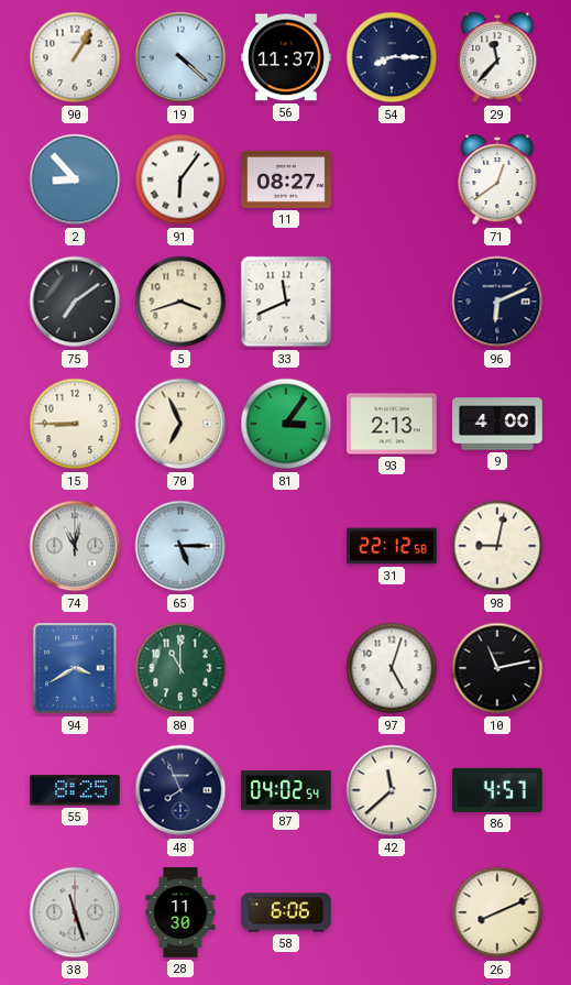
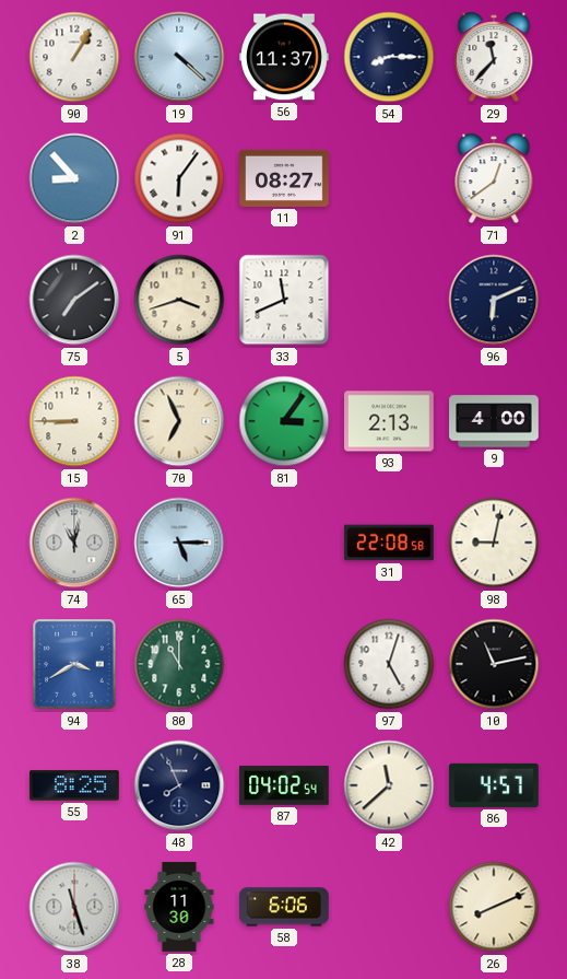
31: 22:12 -> 22:08
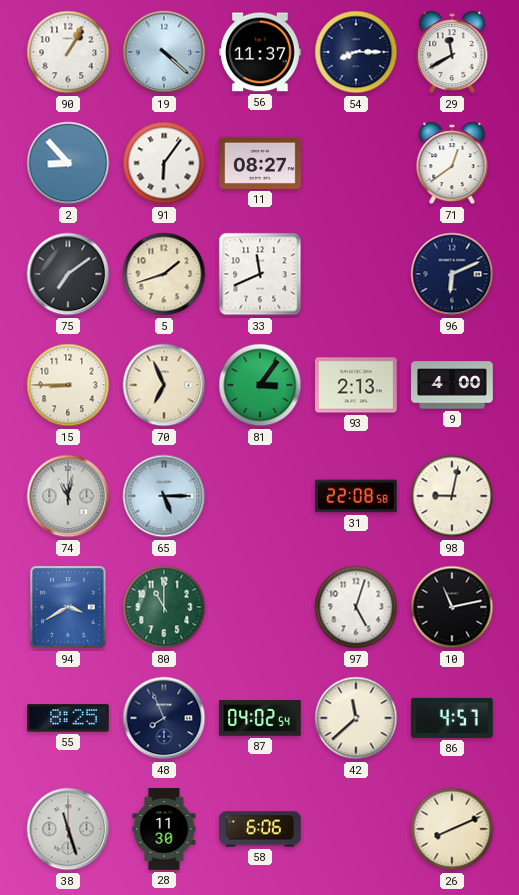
29: 11:37 -> 11:40
5: 3:42 -> 1:42
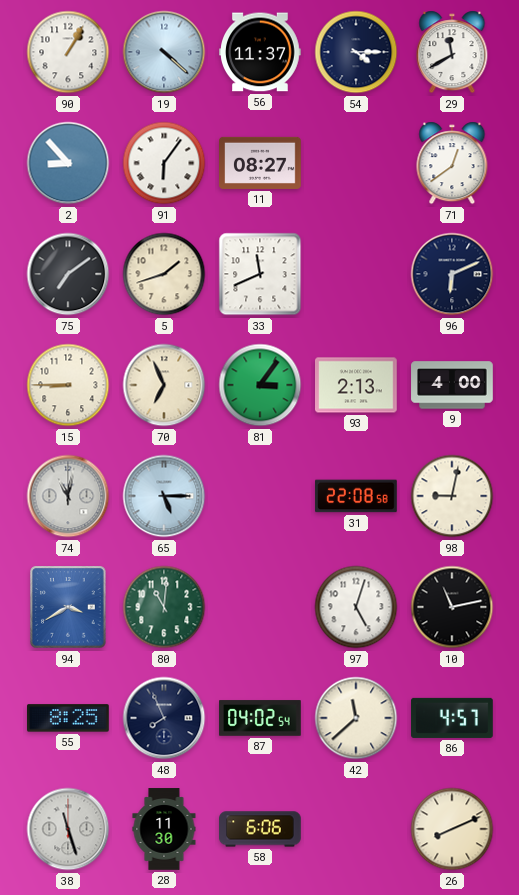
54: 8:15 -> 4:15
80: 11:00 -> 11:01
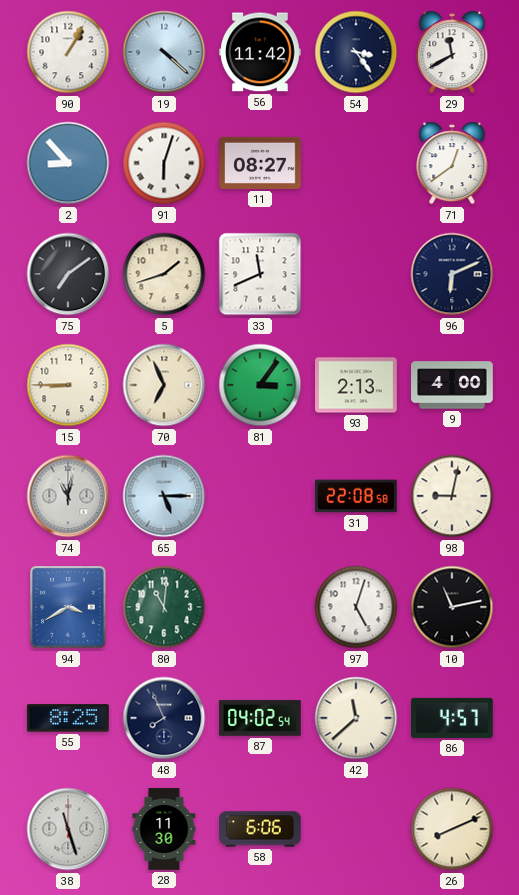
56: 11:37 -> 11:42
54: 4:15 -> 3:24
91: 6:06 -> 6:03
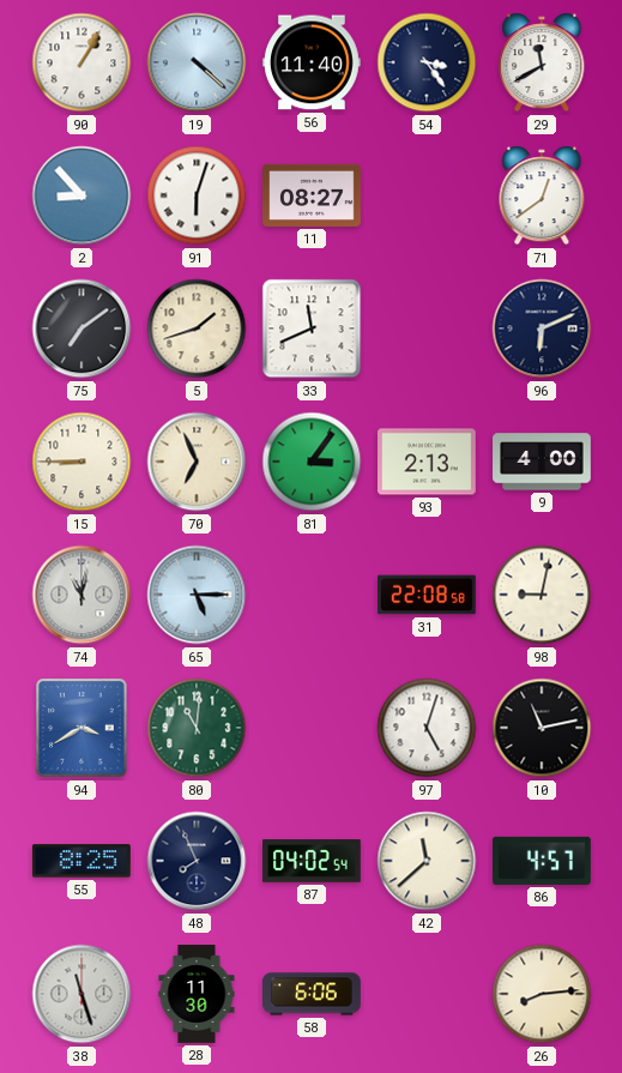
56: 11:42 -> 11:40
26: 8:11 -> 8:14
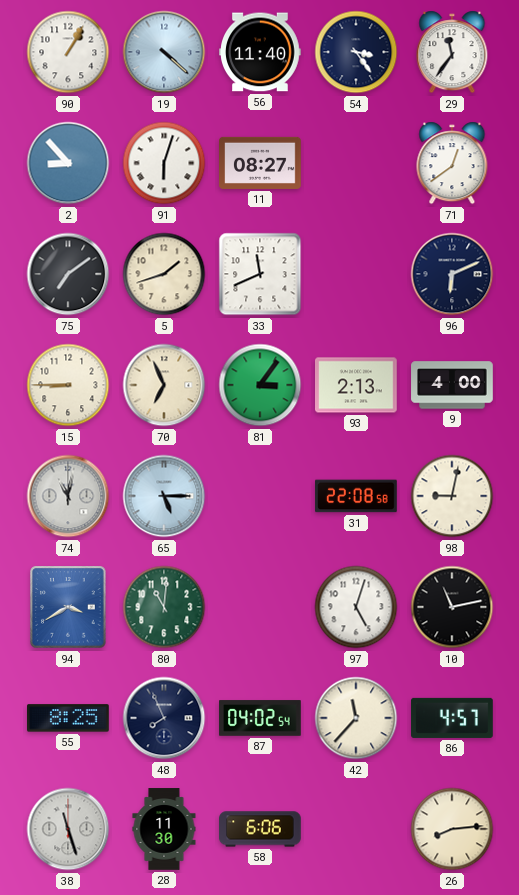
29: 11:40 -> 11:36
42: 11:38 -> 11:37
